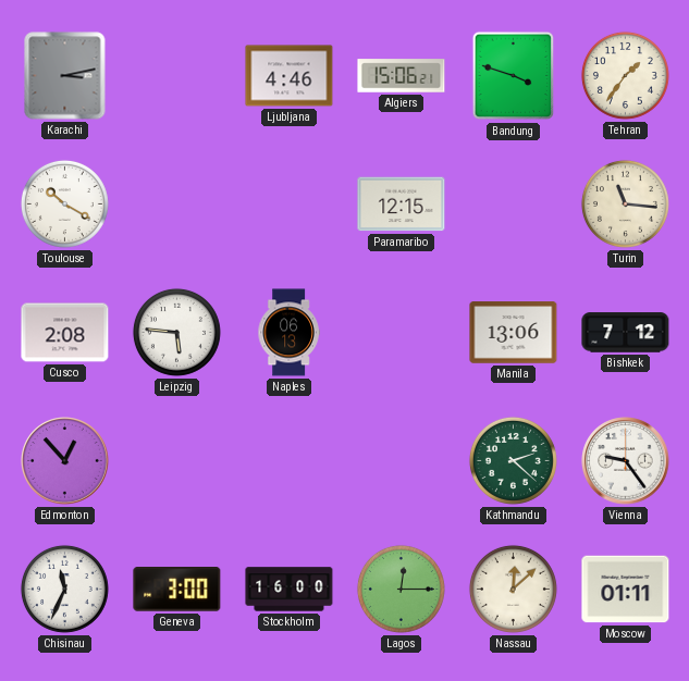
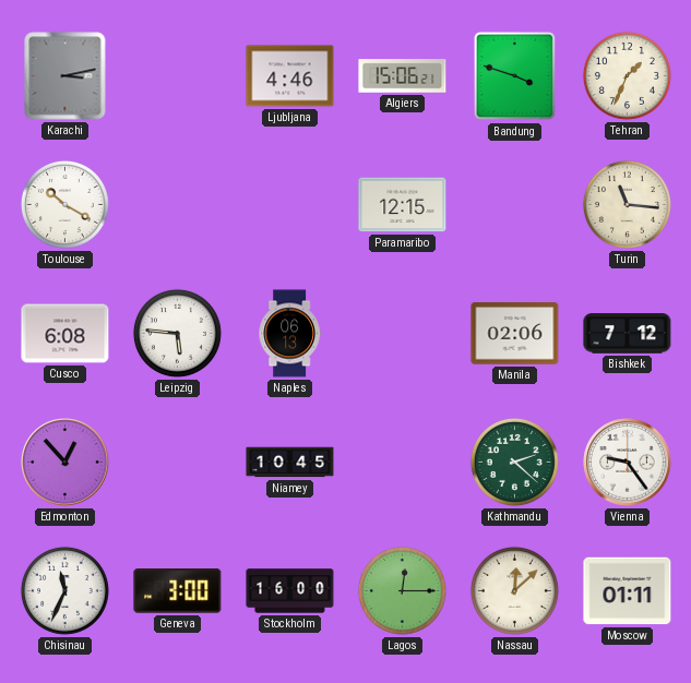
Tehran: 1:36 -> 1:34
Cusco: 2:08 -> 6:08
Manila: 13:06 -> 02:06
Niamey: none -> 10:45
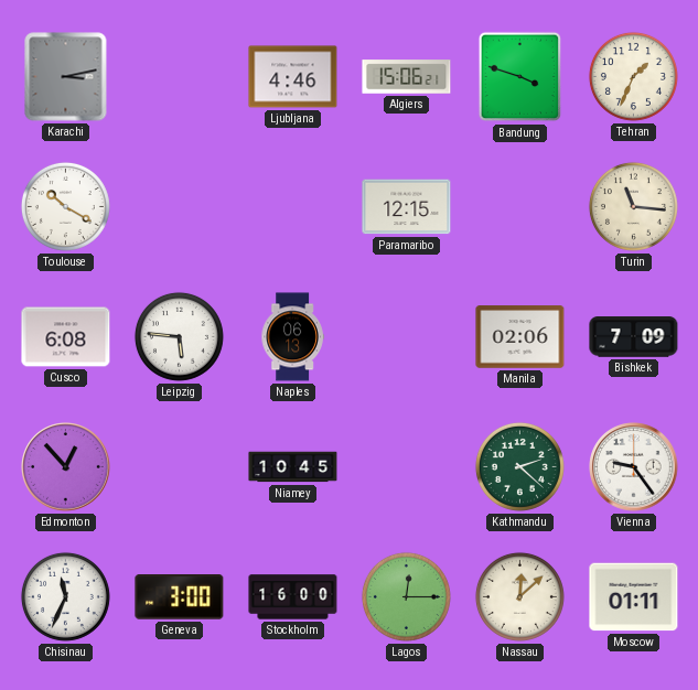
Bishkek: 7:12 -> 7:09
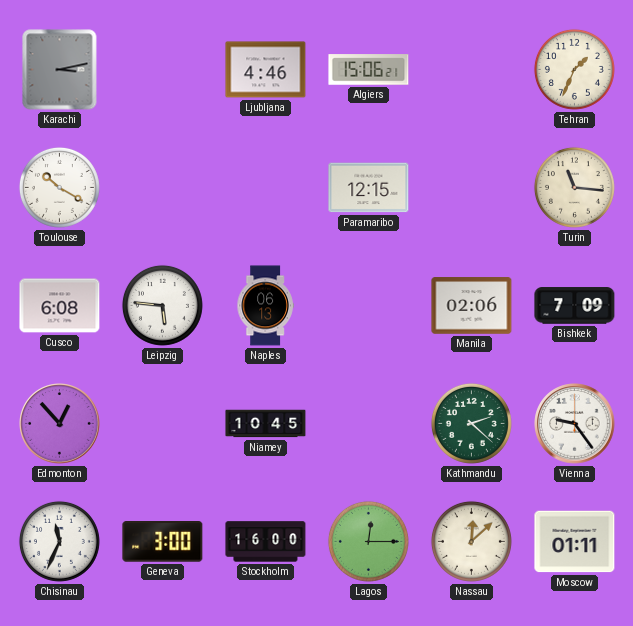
Bandung: 3:48 -> none
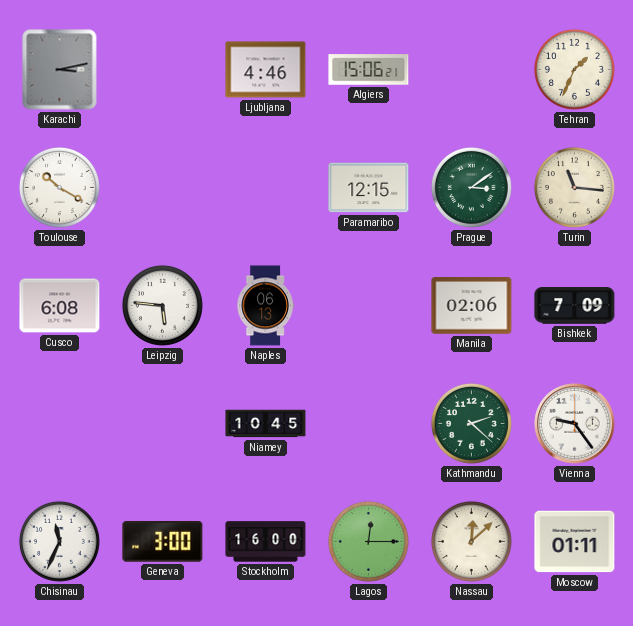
Prague: none -> 3:09
Edmonton: 12:53 -> none
